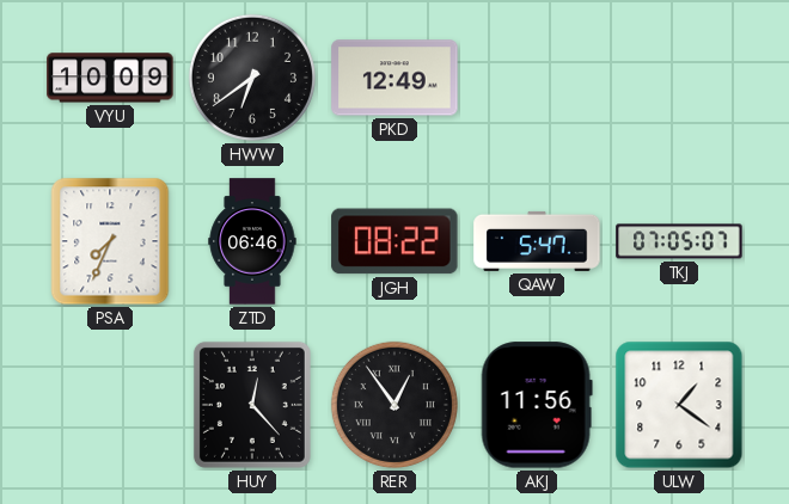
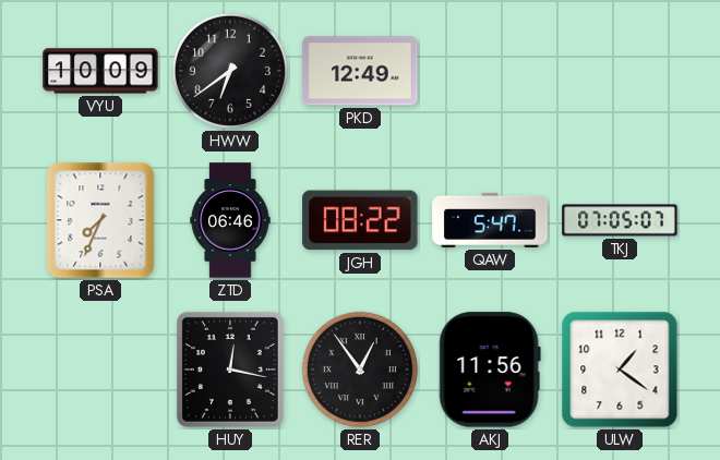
HUY: 12:23 -> 12:17
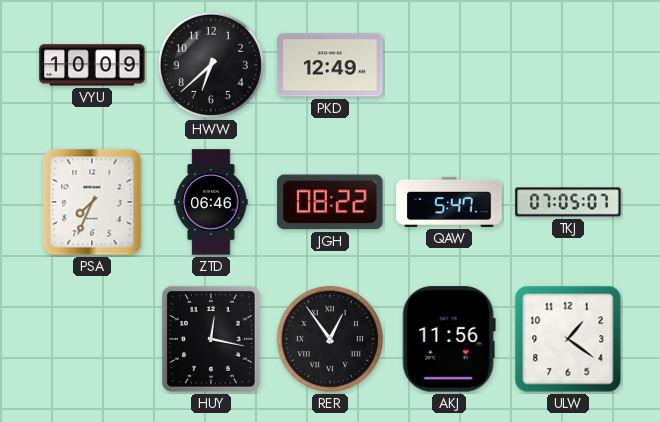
HWW: 6:39 -> 6:38
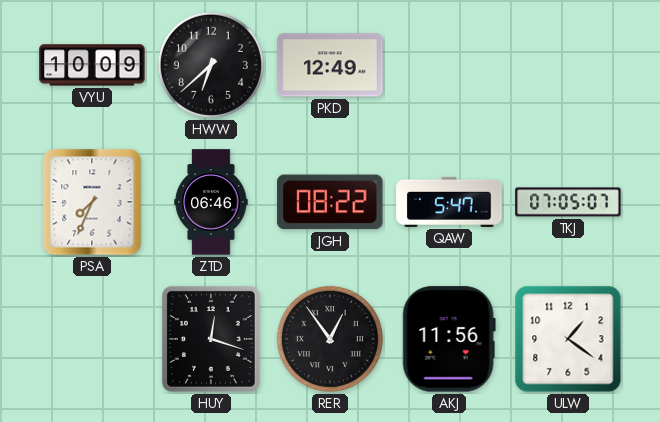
HUY: 12:17 -> 12:18
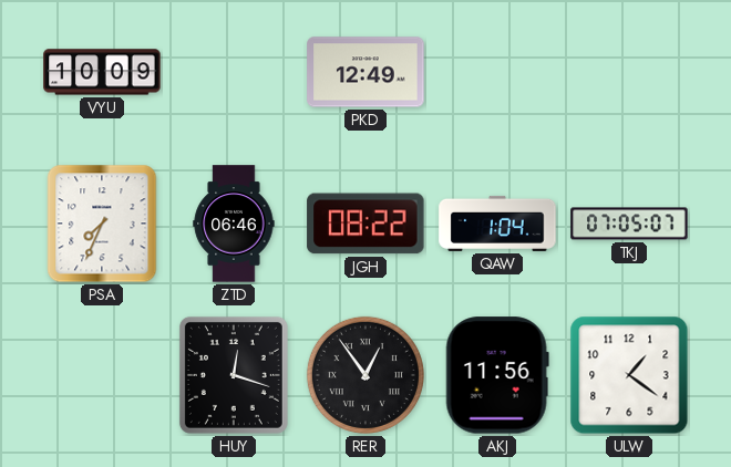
HWW: 6:38 -> none
QAW: 5:47 -> 1:04
